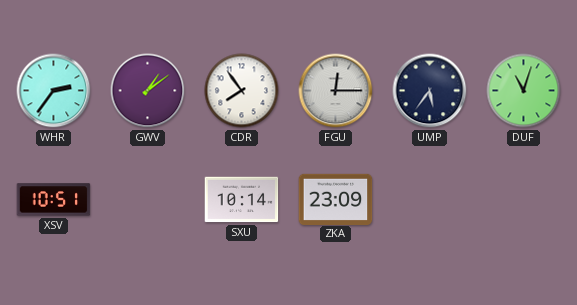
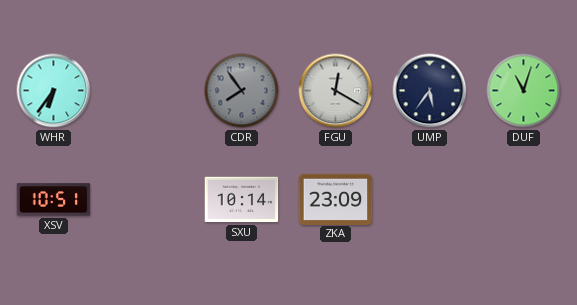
WHR: 2:36 -> 6:36
GWV: 1:09 -> none
CDR dial: white -> grey
FGU: 12:15 -> 12:20
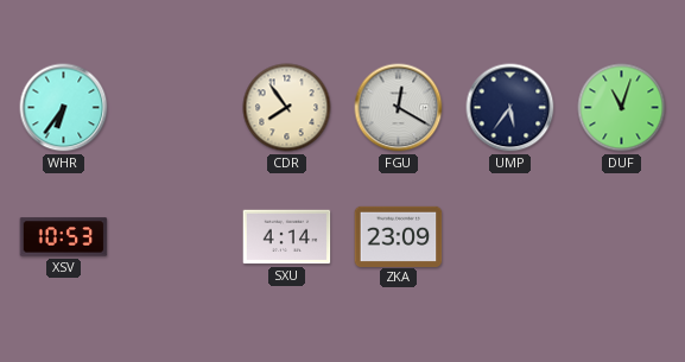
CDR dial: grey -> cream
XSV: 10:51 -> 10:53
SXU: 10:14 -> 4:14
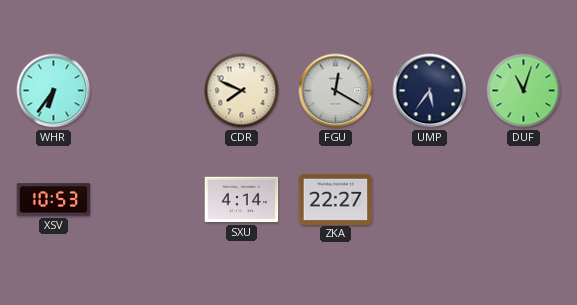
CDR: 7:54 -> 7:49
ZKA: 23:09 -> 22:27
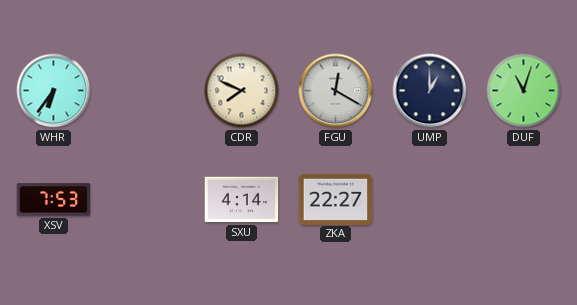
UMP: 5:36 -> 1:00
XSV: 10:53 -> 7:53
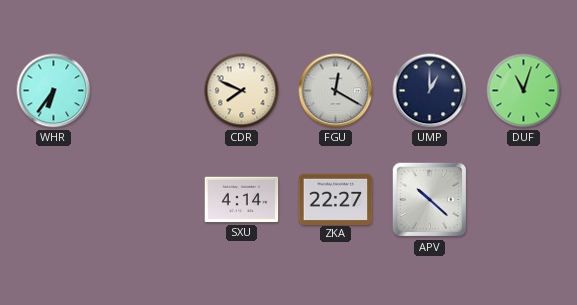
XSV: 7:53 -> none
APV: none -> 10:22
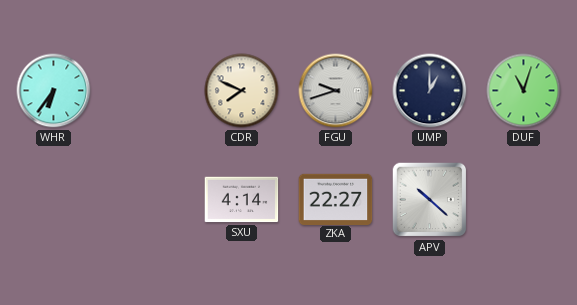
FGU: 12:20 -> 9:42
